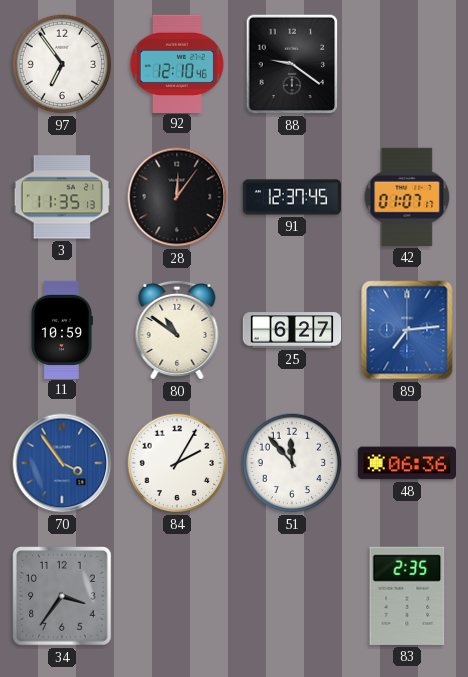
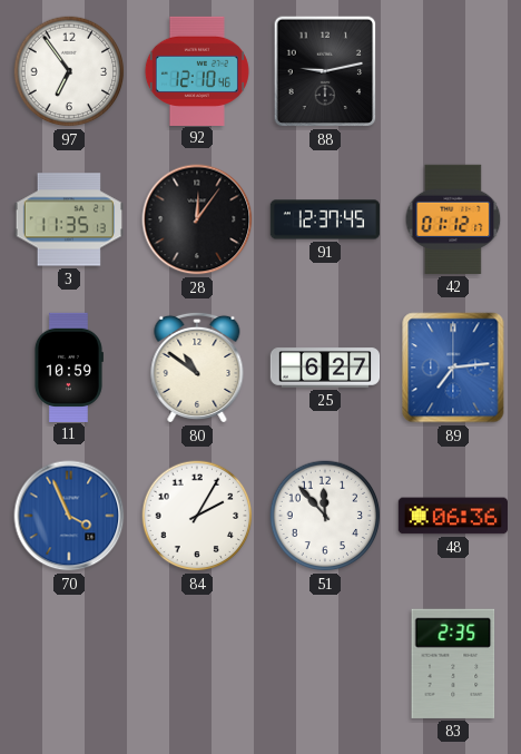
88: 9:21 -> 9:13
42: 01:07 -> 01:12
70: 3:54 -> 3:56
34: 3:36 -> none
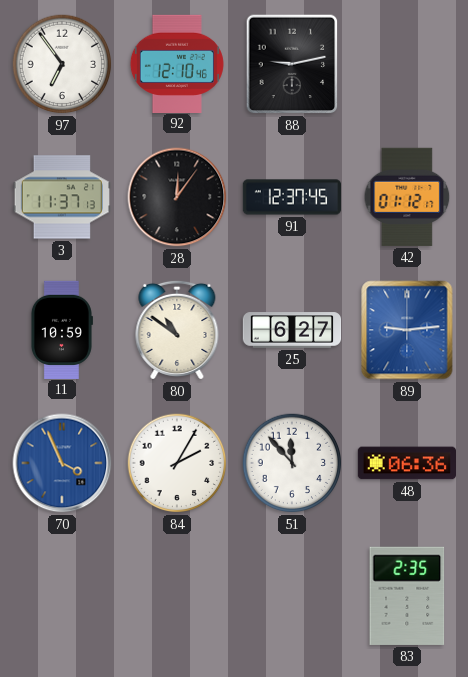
3: 11:35 -> 11:37
89: 7:14 -> 9:14
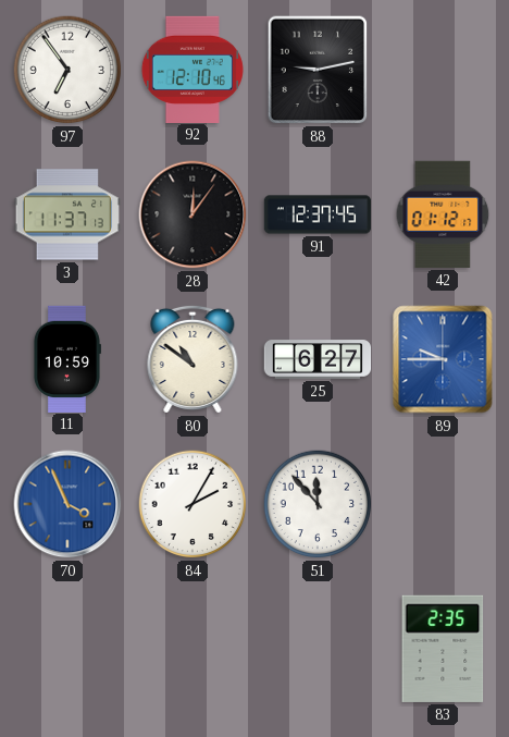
89: 9:14 -> 9:45
48: 06:36 -> none
